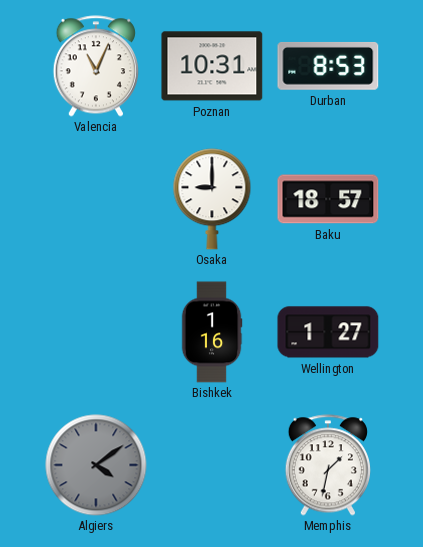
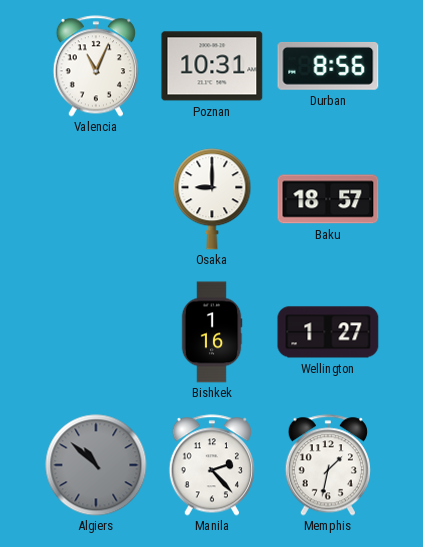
Durban: 8:53 -> 8:56
Algiers: 4:09 -> 10:52
Manila: none -> 2:23
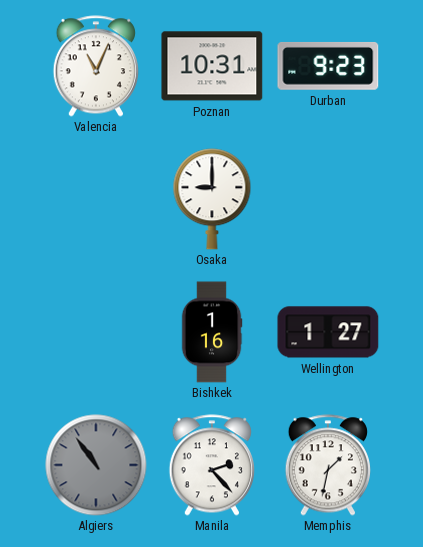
Durban: 8:56 -> 9:23
Baku: 18:57 -> none
Algiers: 10:52 -> 10:54
